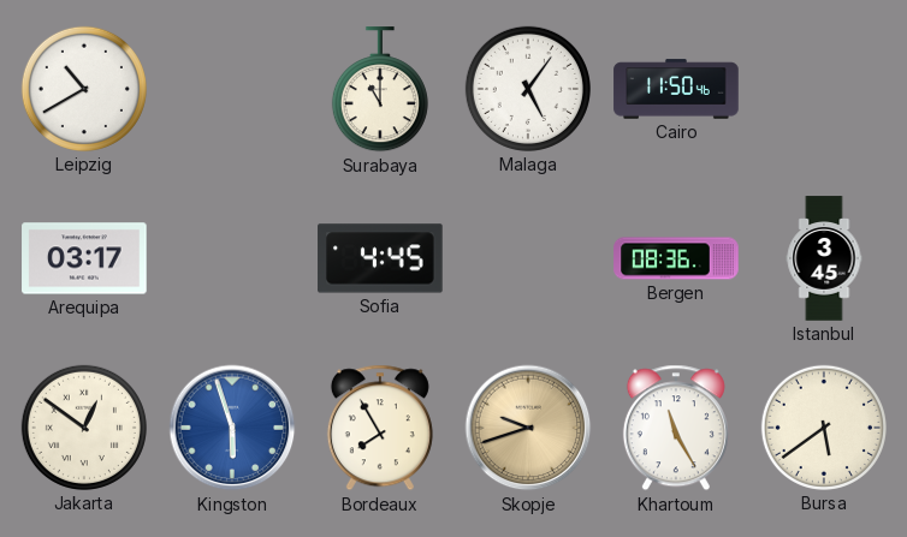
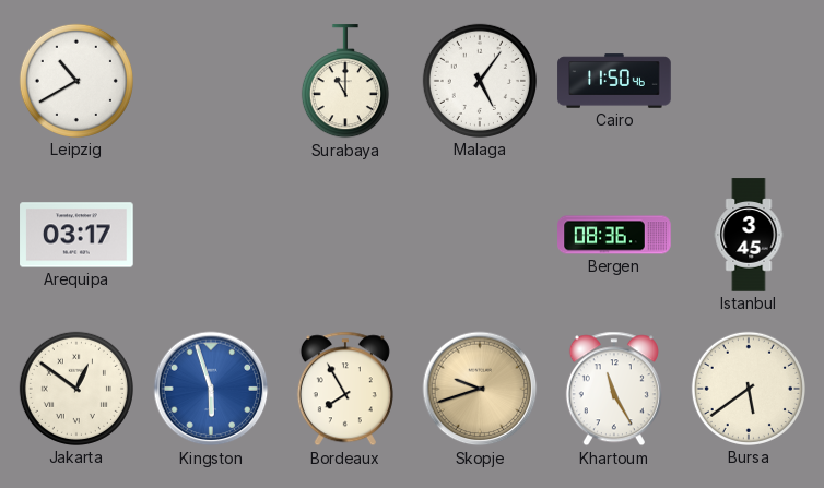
Sofia: 4:45 -> none
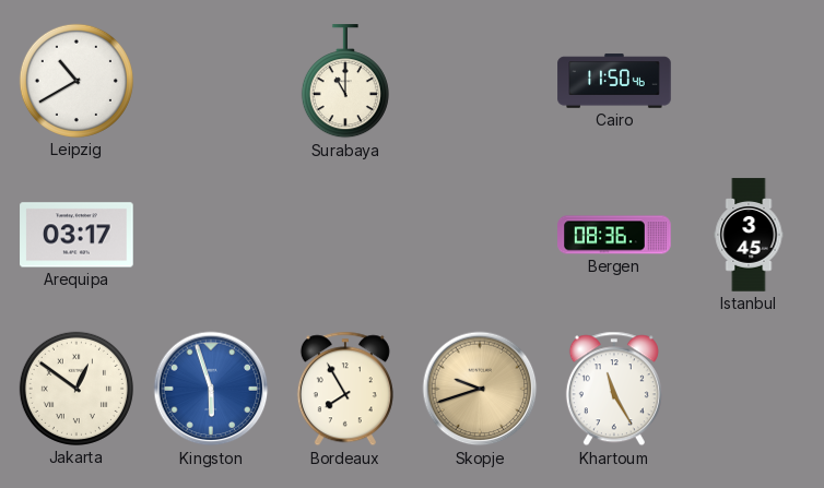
Malaga: 5:06 -> none
Bursa: 5:39 -> none
